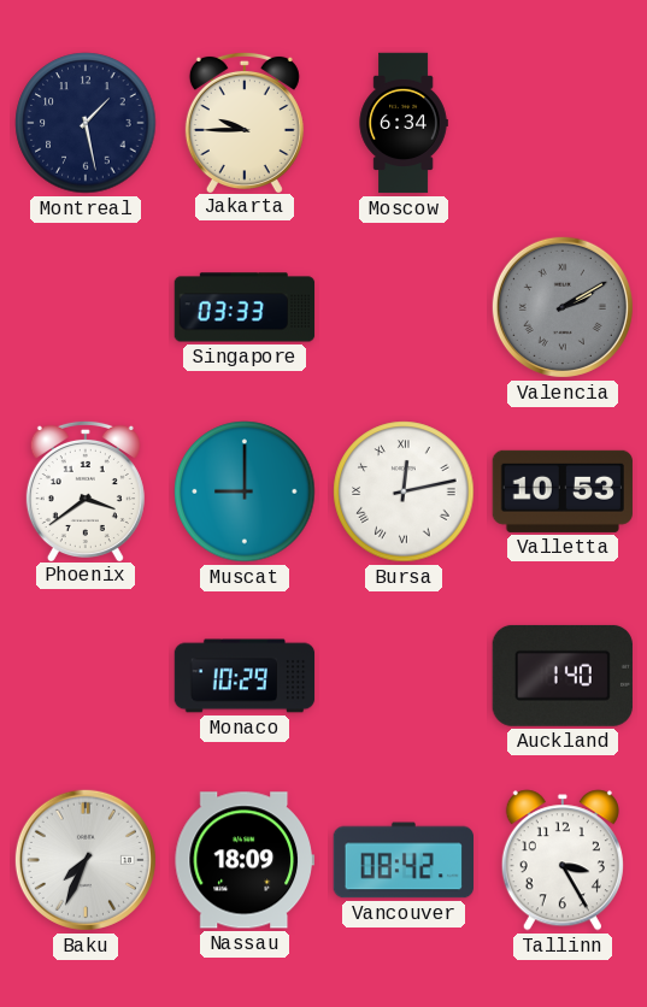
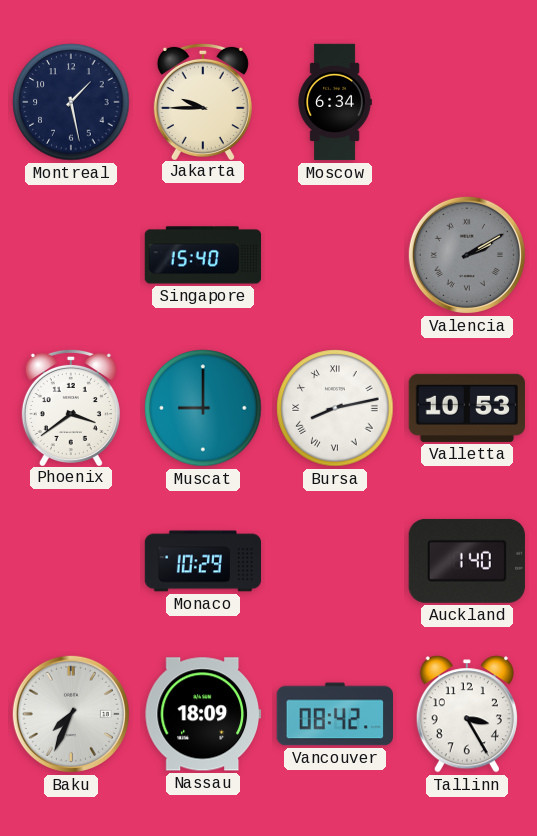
Singapore: 03:33 -> 15:40
Bursa: 12:13 -> 8:13
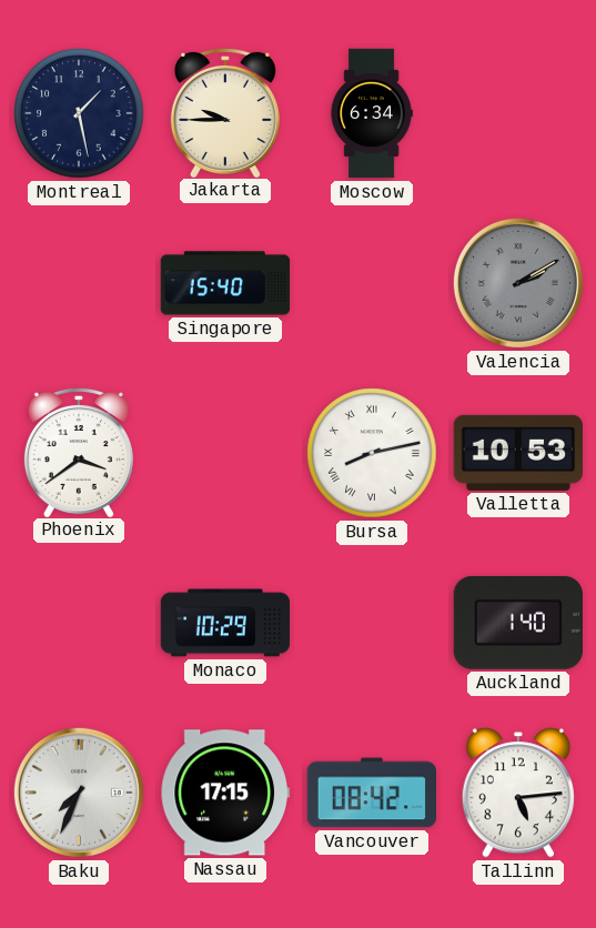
Muscat: 9:00 -> none
Nassau: 18:09 -> 17:15
Tallinn: 3:25 -> 5:14
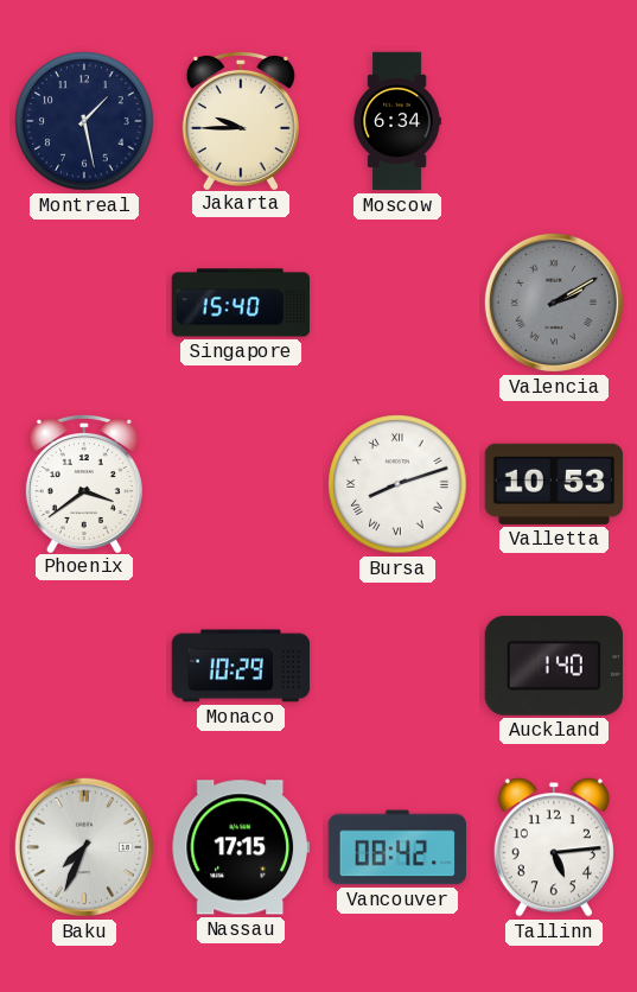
Bursa: 8:13 -> 8:12
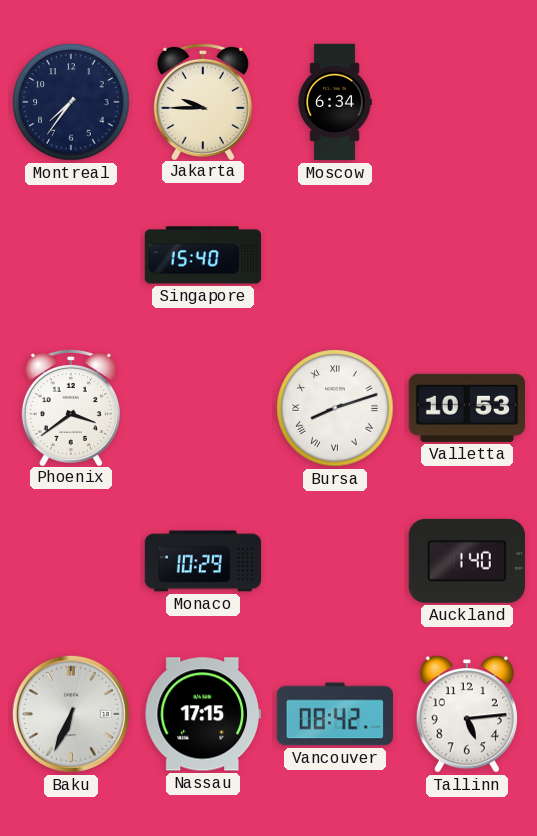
Montreal: 1:28 -> 7:36
Valencia: 2:10 -> none
Baku: 7:34 -> 6:34
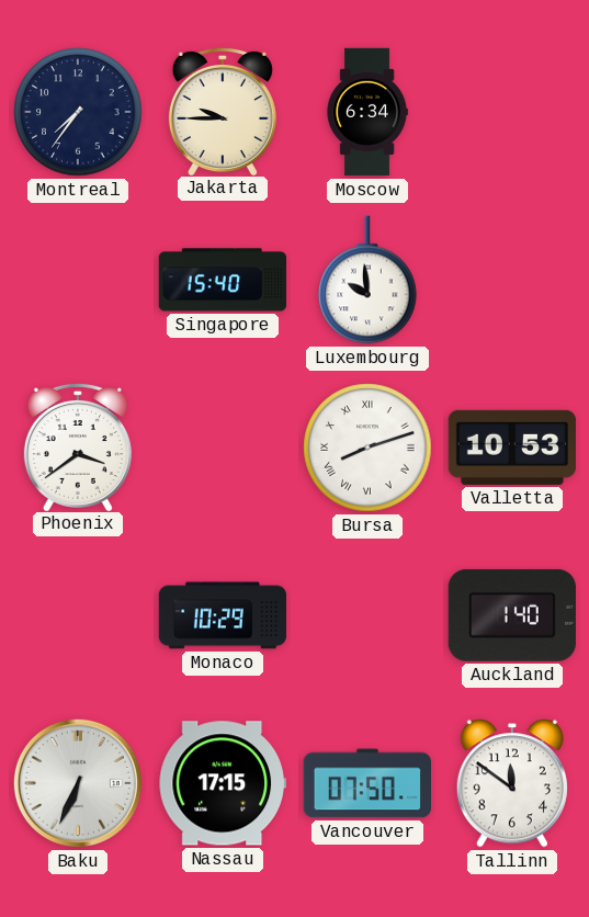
Luxembourg: none -> 9:59
Vancouver: 08:42 -> 07:50
Tallinn: 5:14 -> 11:51
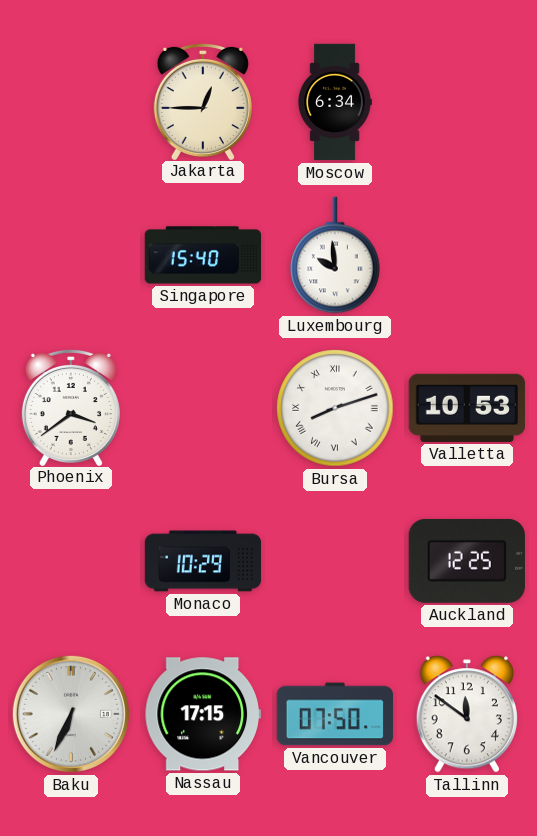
Montreal: 7:36 -> none
Jakarta: 9:45 -> 12:45
Auckland: 1:40 -> 12:25
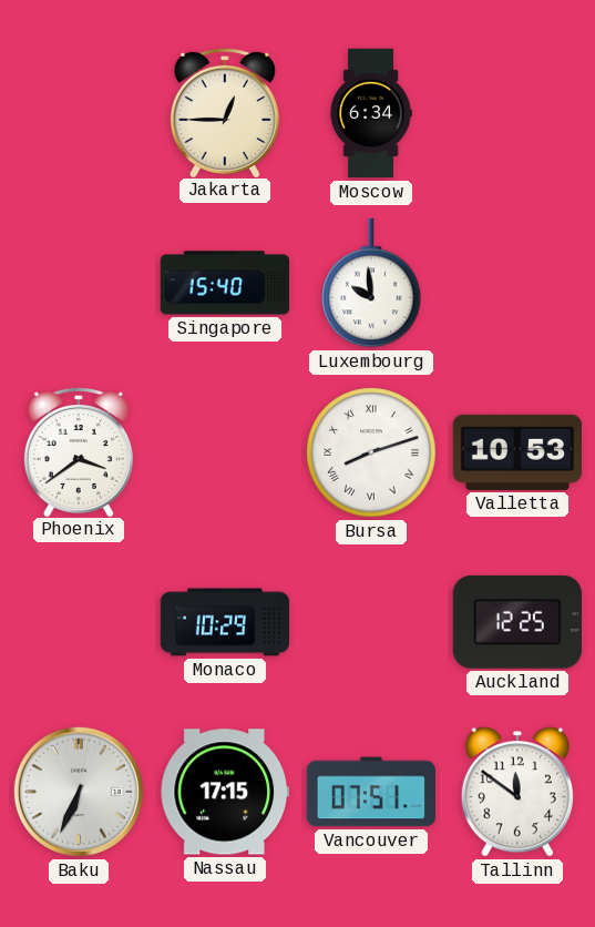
Vancouver: 07:50 -> 07:51
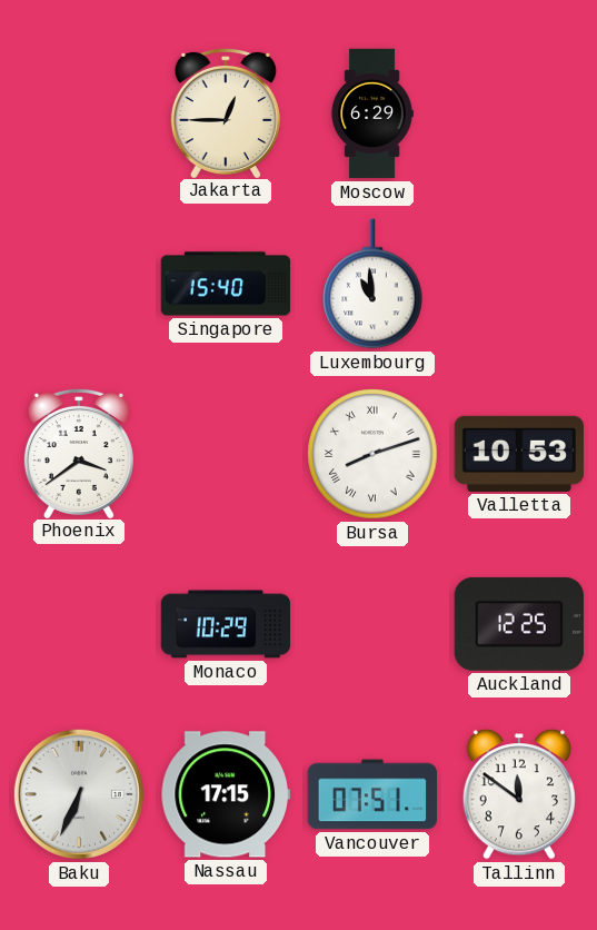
Moscow: 6:34 -> 6:29
Luxembourg: 9:59 -> 10:59
